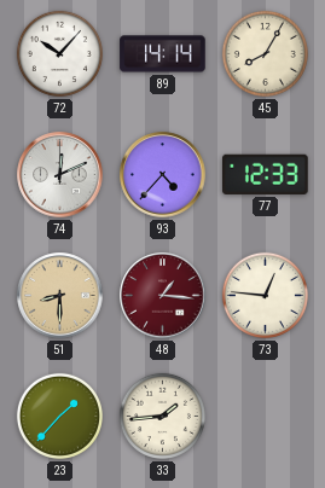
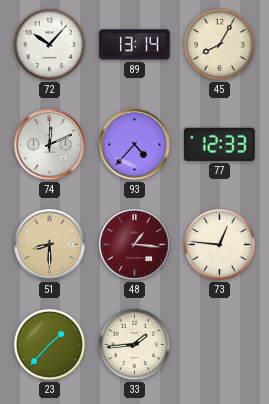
89: 14:14 -> 13:14
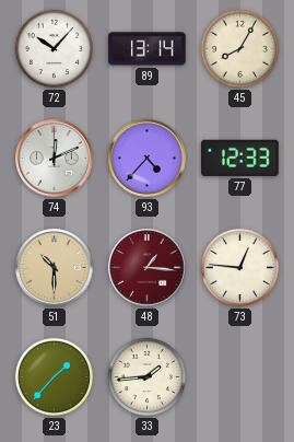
51: 8:30 -> 10:30
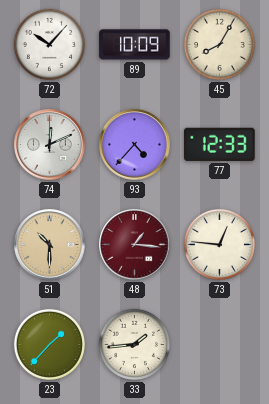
89: 13:14 -> 10:09
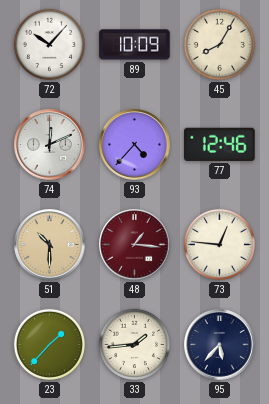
77: 12:33 -> 12:46
95: none -> 5:37
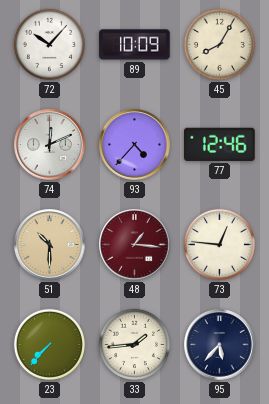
23: 1:37 -> 7:37
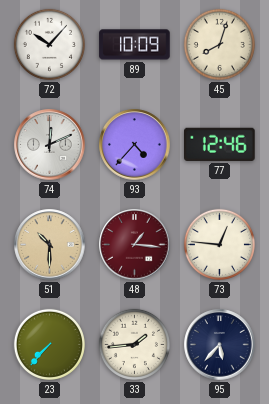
45: 8:05 -> 8:03
